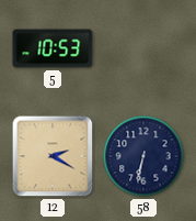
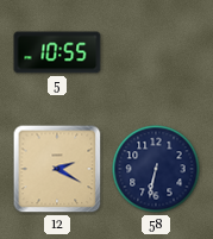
5: 10:53 -> 10:55
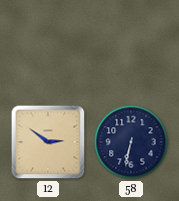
5: 10:55 -> none
12: 2:20 -> 2:51
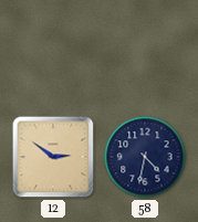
58: 6:32 -> 4:32
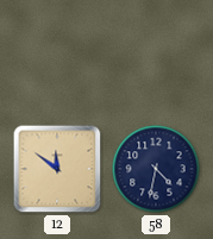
12: 2:51 -> 11:51
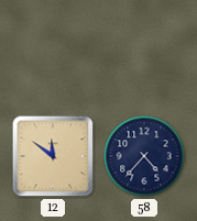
58: 4:32 -> 4:37
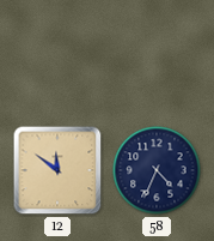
58: 4:37 -> 4:34
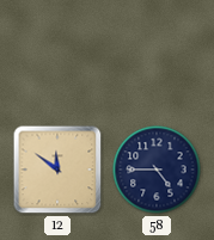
58: 4:34 -> 4:45
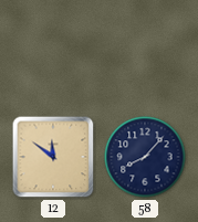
58: 4:45 -> 8:07
